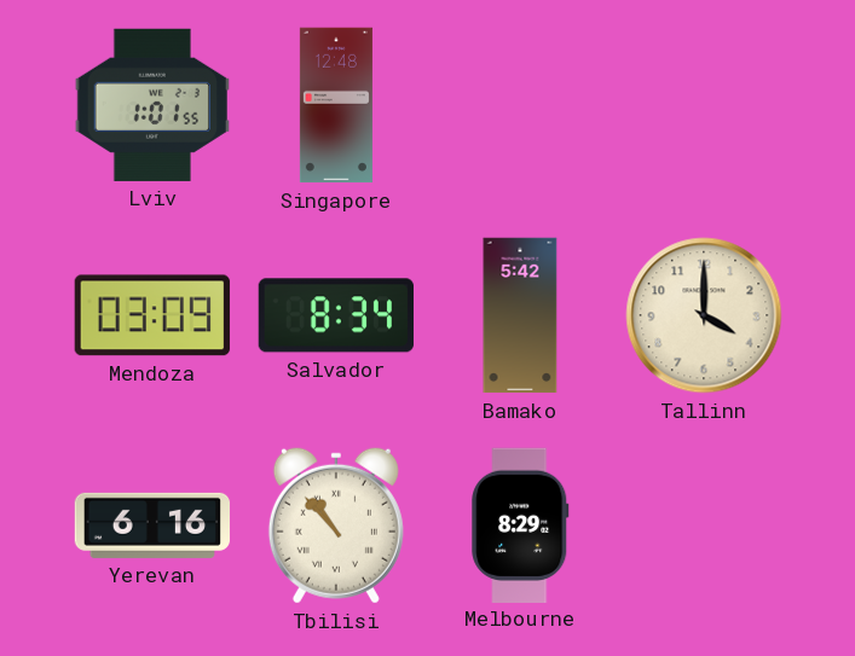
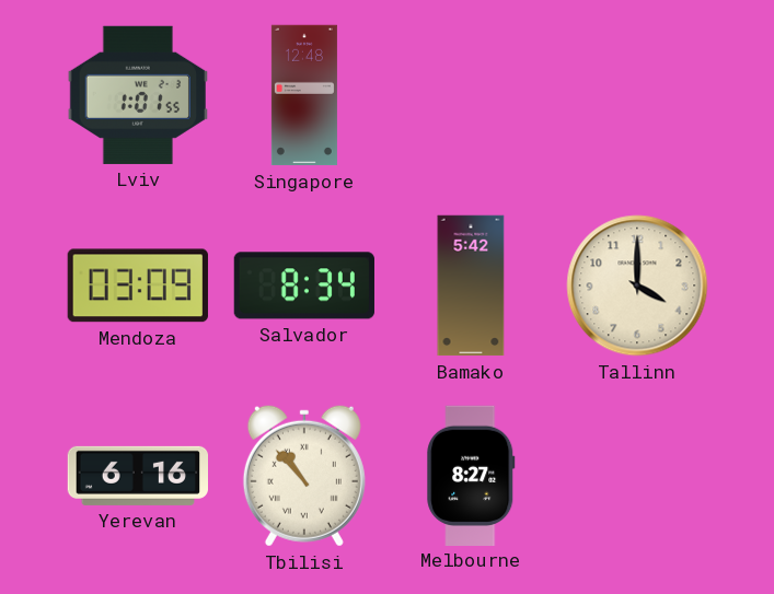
Melbourne: 8:29 -> 8:27
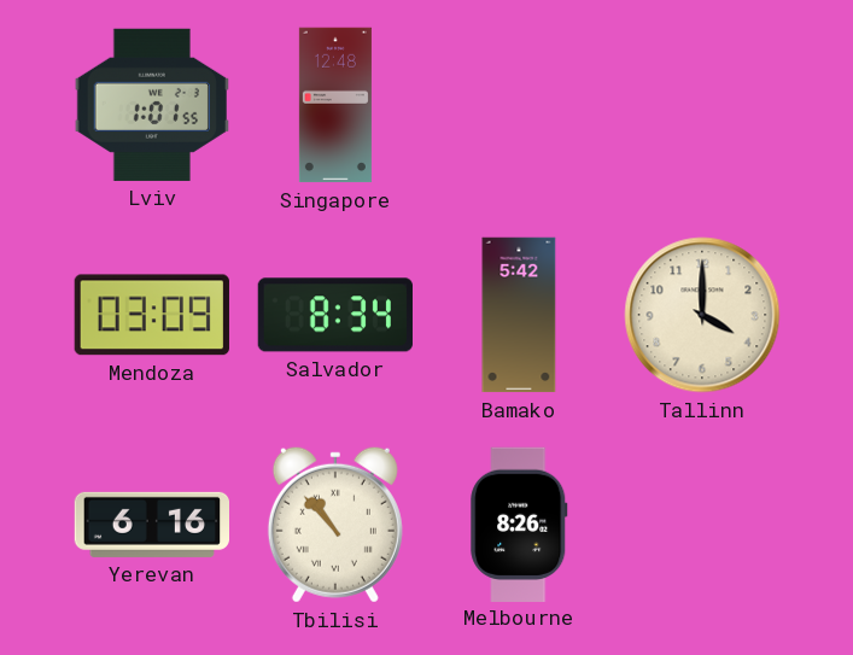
Melbourne: 8:27 -> 8:26
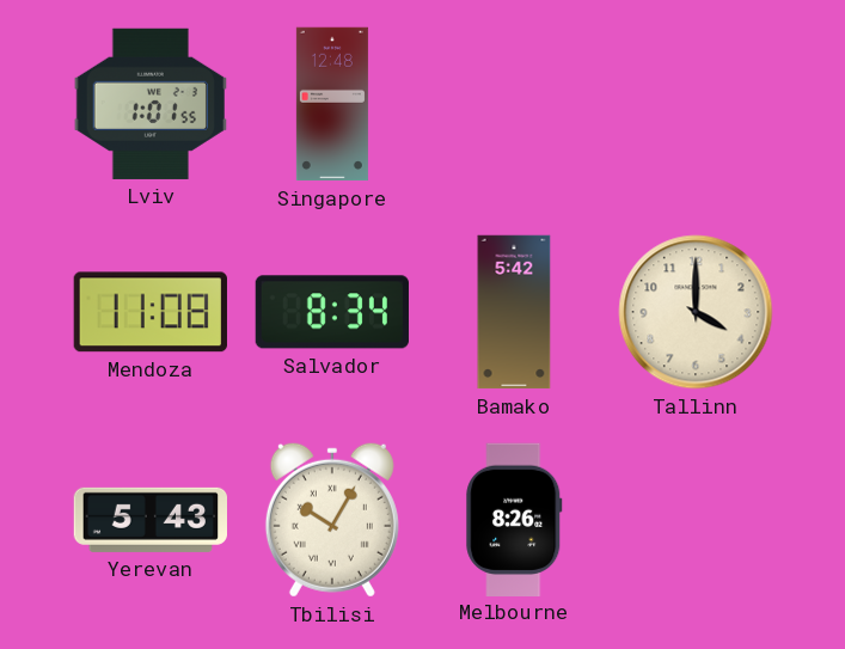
Mendoza: 03:09 -> 11:08
Yerevan: 6:16 -> 5:43
Tbilisi: 10:53 -> 10:05
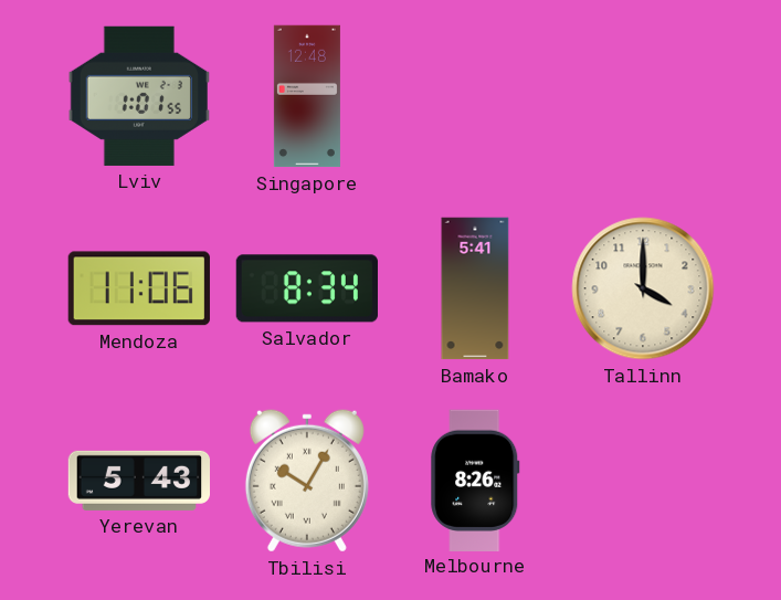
Mendoza: 11:08 -> 11:06
Bamako: 5:42 -> 5:41
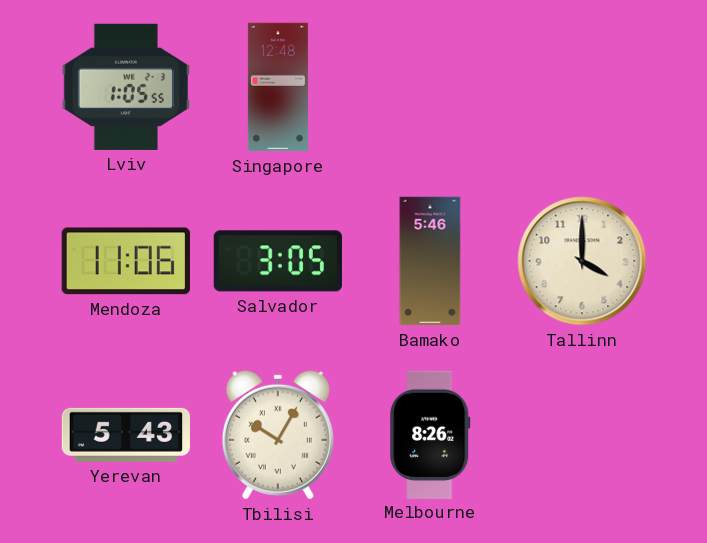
Lviv: 1:01 -> 1:05
Salvador: 8:34 -> 3:05
Bamako: 5:41 -> 5:46
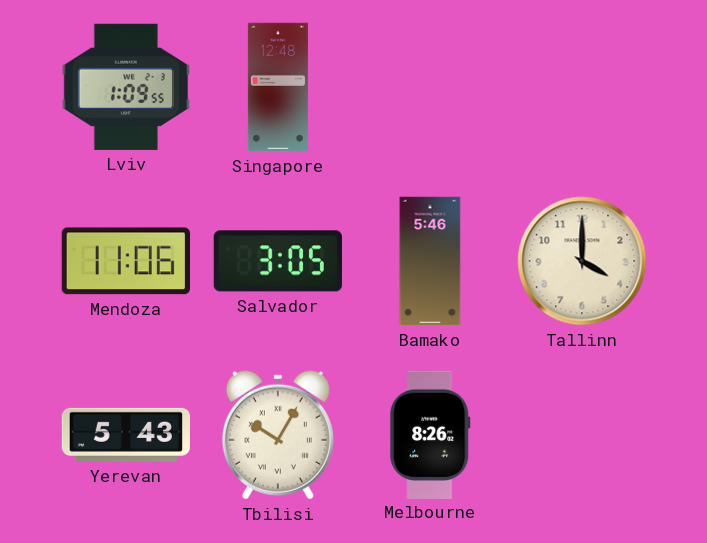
Lviv: 1:05 -> 1:09
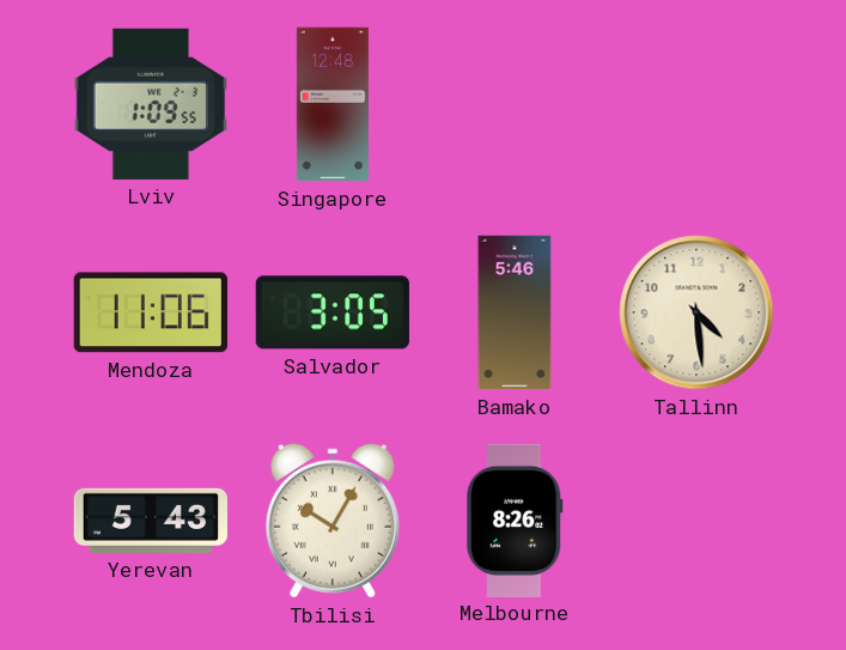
Tallinn: 4:00 -> 4:29
